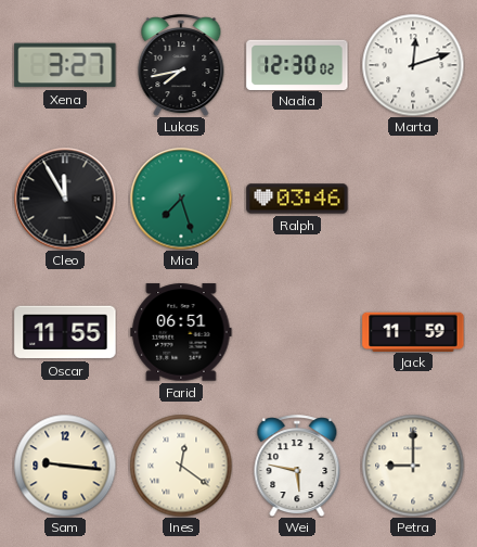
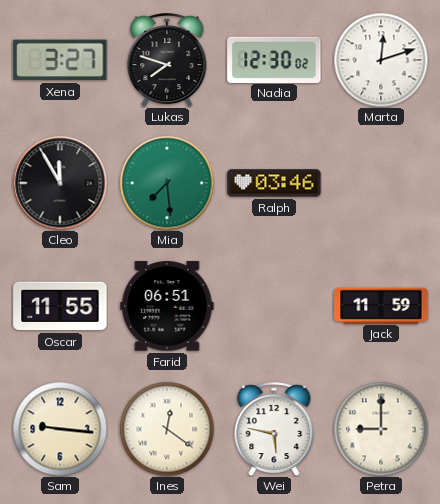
Lukas: 7:43 -> 7:48
Mia: 7:27 -> 7:29
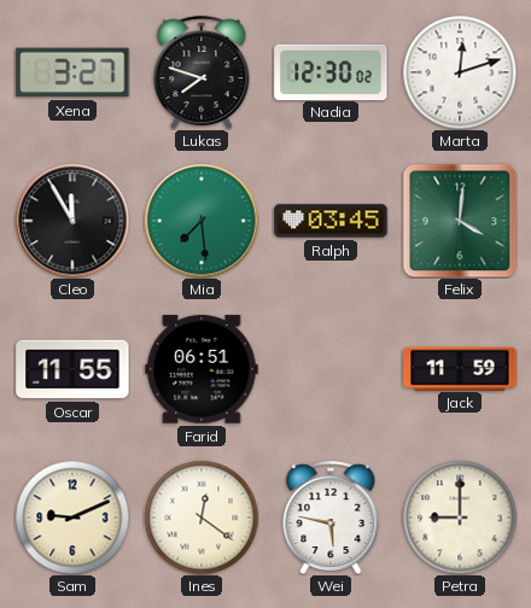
Ralph: 03:46 -> 03:45
Felix: none -> 4:01
Sam: 9:16 -> 9:11
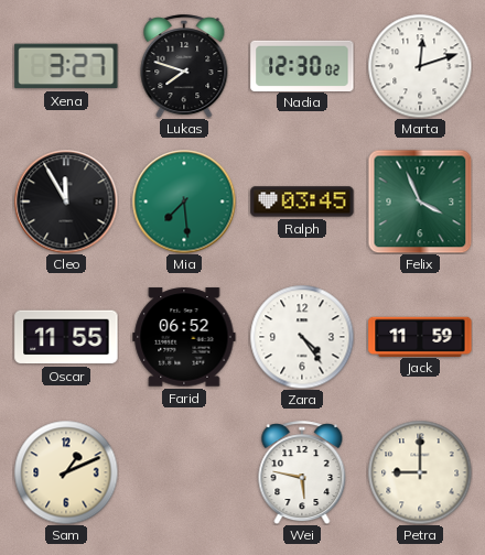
Felix: 4:01 -> 3:56
Farid: 06:51 -> 06:52
Zara: none -> 4:24
Sam: 9:11 -> 1:11
Ines: 12:21 -> none
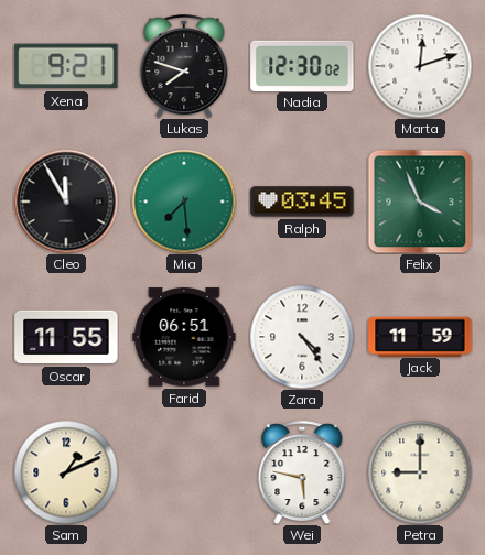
Xena: 3:27 -> 9:21
Farid: 06:52 -> 06:51
